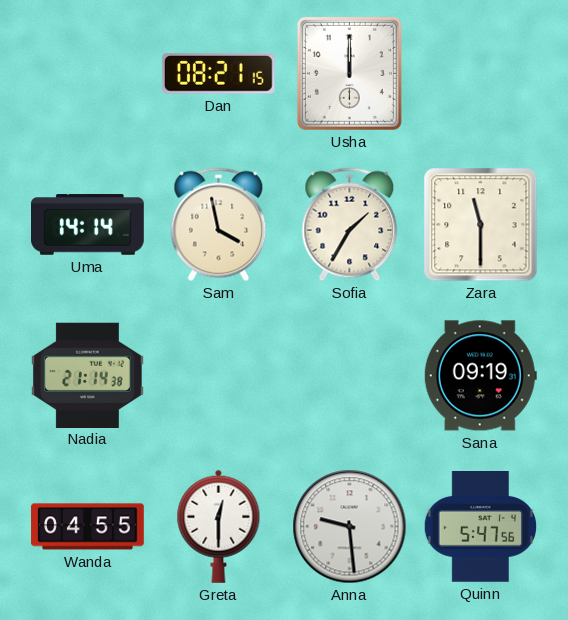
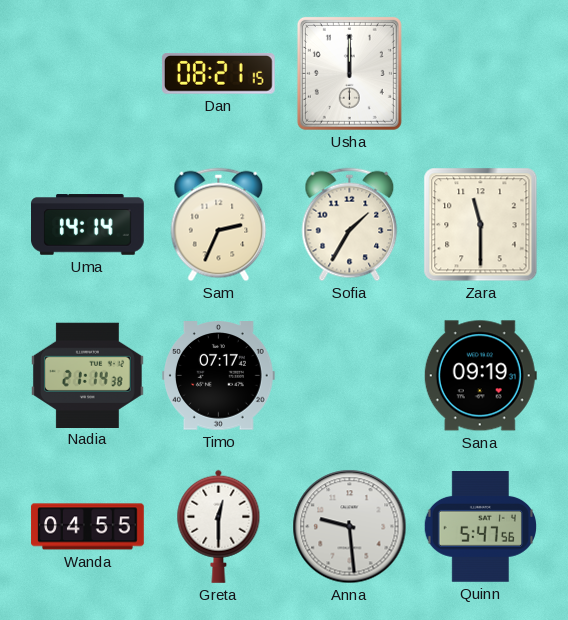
Sam: 3:58 -> 2:34
Timo: none -> 07:17
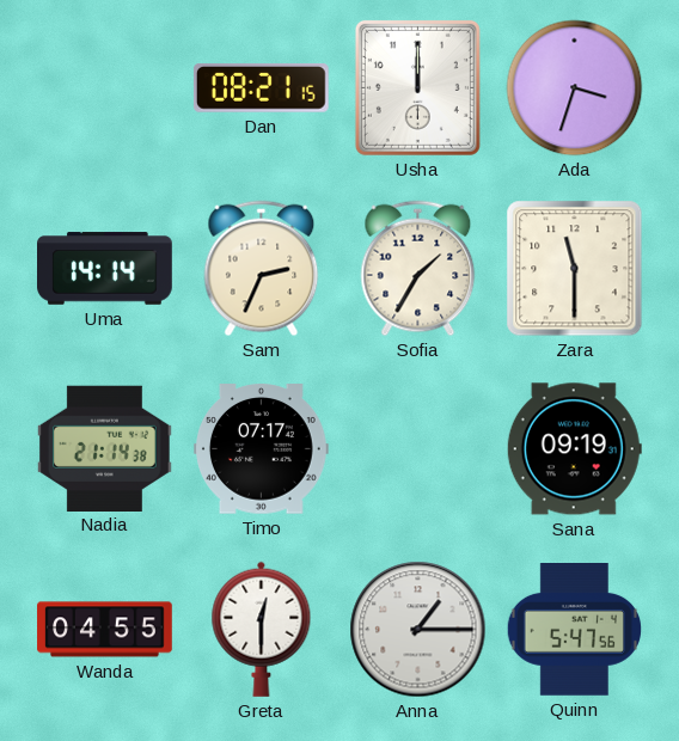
Ada: none -> 3:33
Anna: 9:29 -> 1:15
